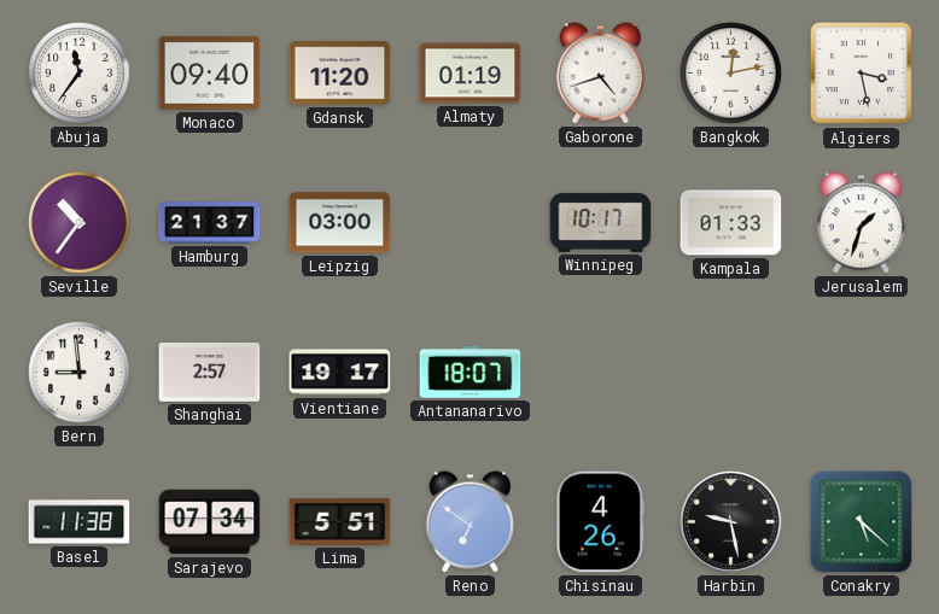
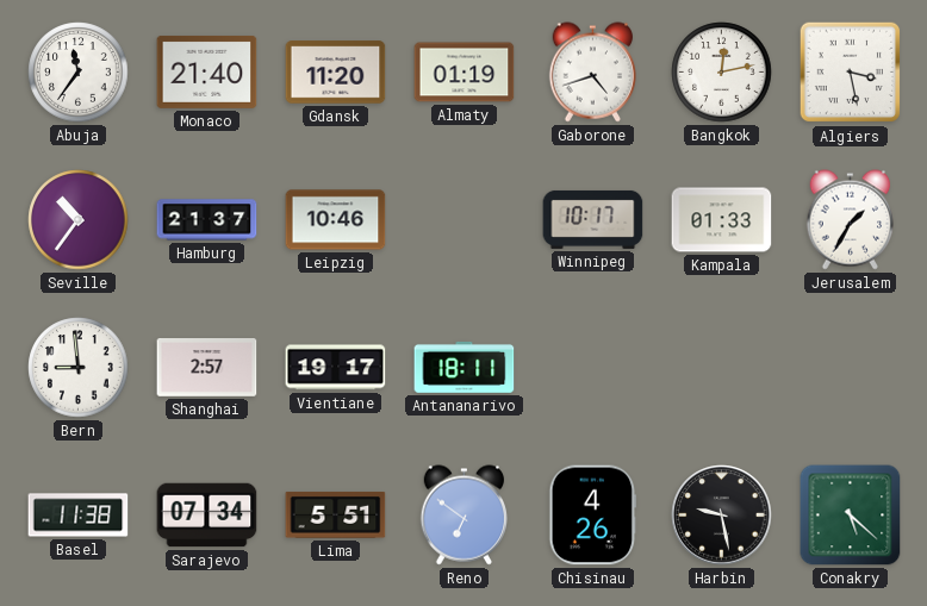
Monaco: 09:40 -> 21:40
Leipzig: 03:00 -> 10:46
Jerusalem: 1:33 -> 1:35
Antananarivo: 18:07 -> 18:11
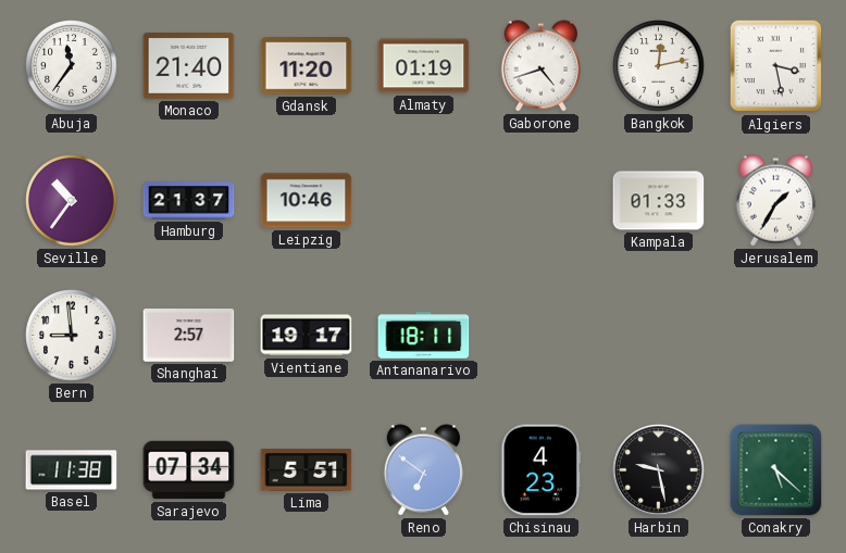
Winnipeg: 10:17 -> none
Chisinau: 4:26 -> 4:23
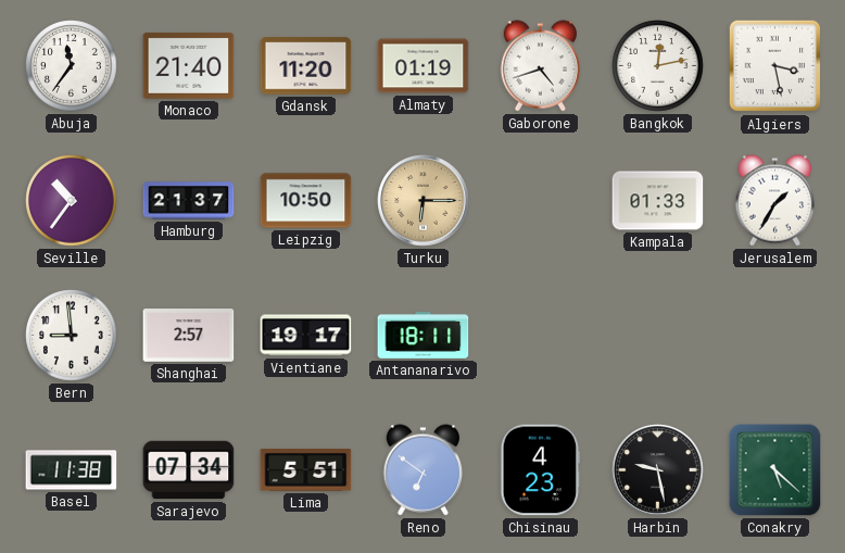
Leipzig: 10:46 -> 10:50
Turku: none -> 6:15
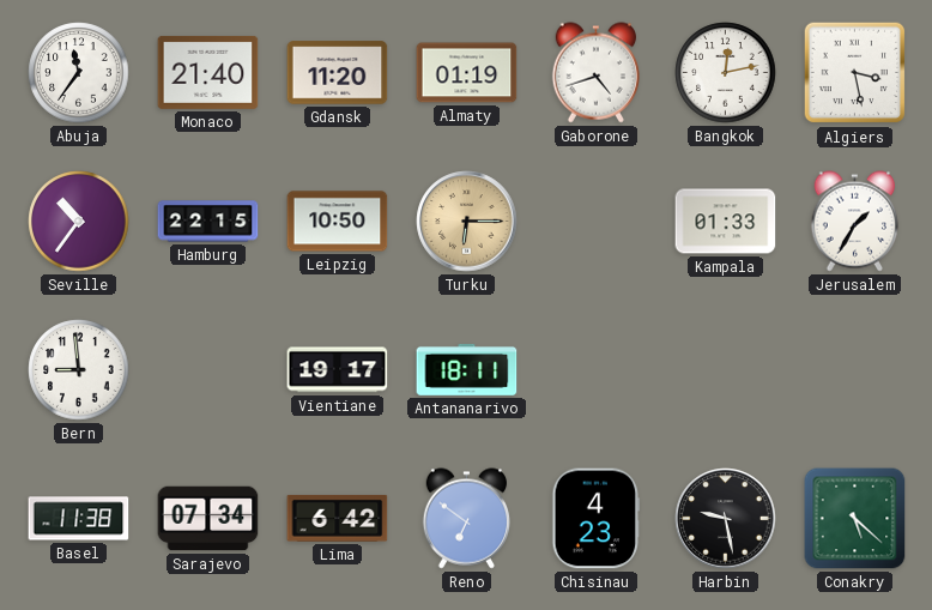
Hamburg: 21:37 -> 22:15
Shanghai: 2:57 -> none
Lima: 5:51 -> 6:42
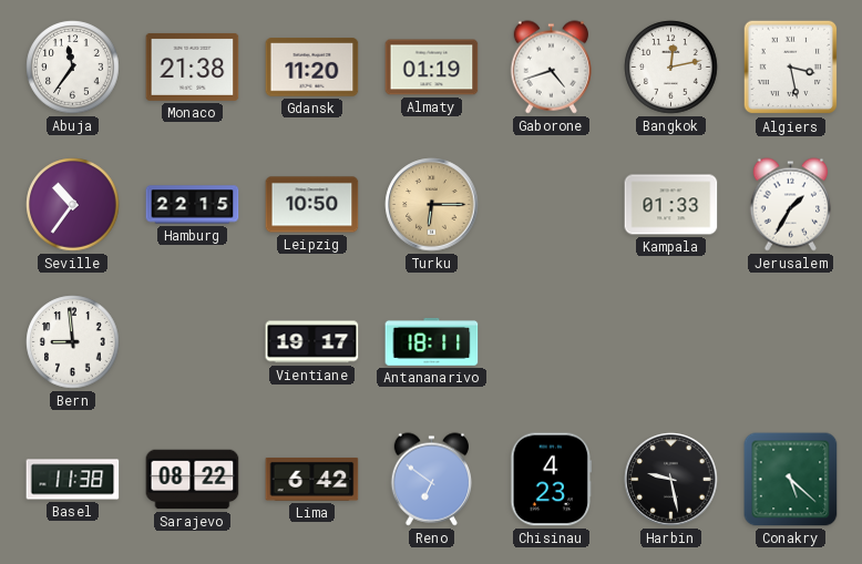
Monaco: 21:40 -> 21:38
Sarajevo: 07:34 -> 08:22
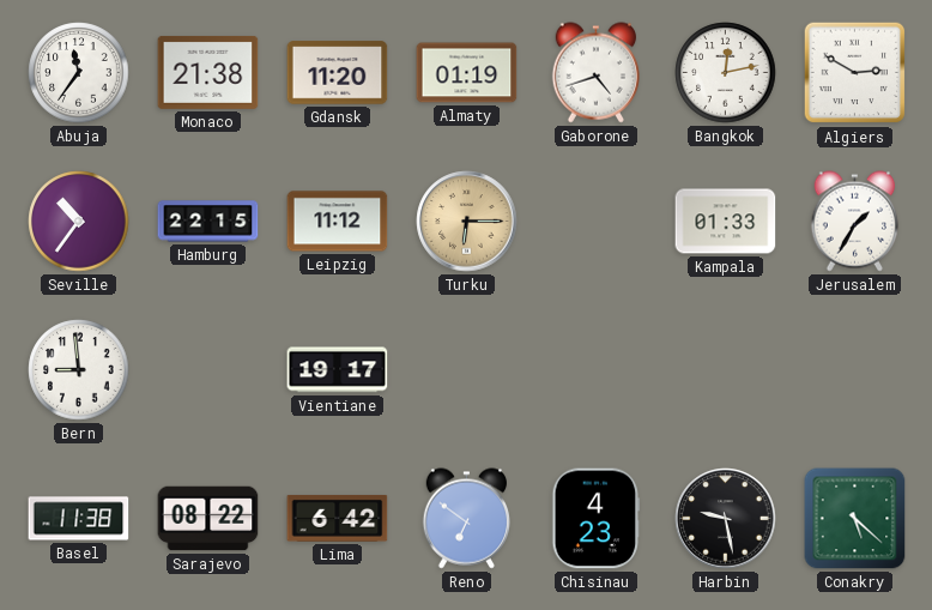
Algiers: 3:28 -> 2:50
Leipzig: 10:50 -> 11:12
Antananarivo: 18:11 -> none
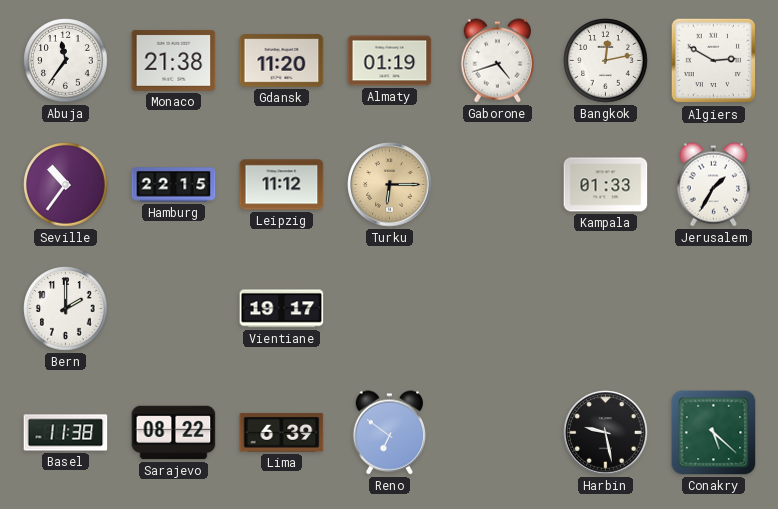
Bern: 8:59 -> 2:00
Lima: 6:42 -> 6:39
Chisinau: 4:23 -> none
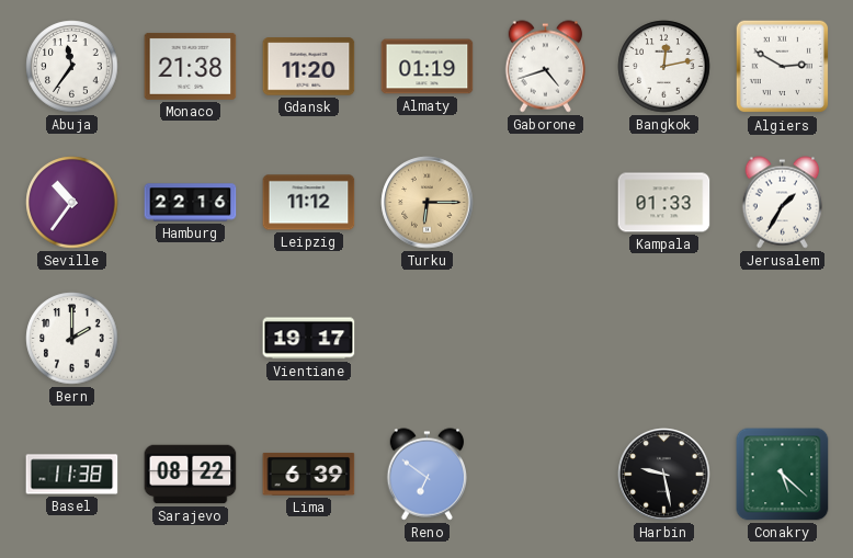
Hamburg: 22:15 -> 22:16
